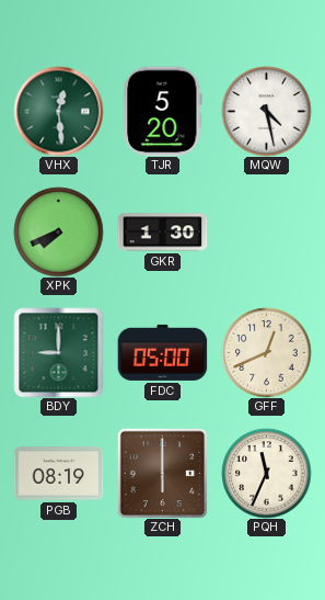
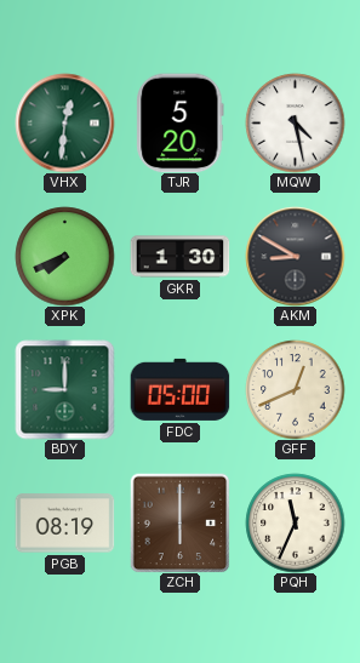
VHX: 12:29 -> 12:31
AKM: none -> 8:50
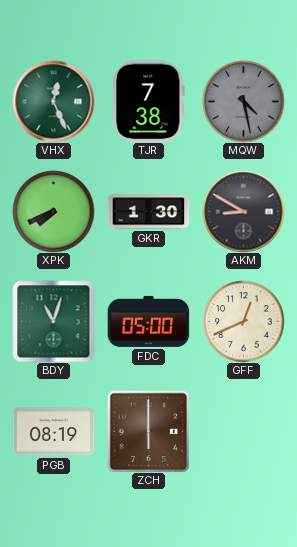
VHX: 12:31 -> 12:26
TJR: 5:20 -> 7:38
MQW dial: white -> grey
BDY: 9:00 -> 11:03
PQH: 11:34 -> none
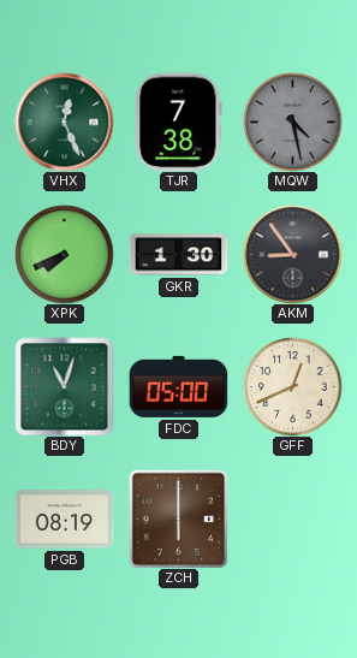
AKM: 8:50 -> 8:54
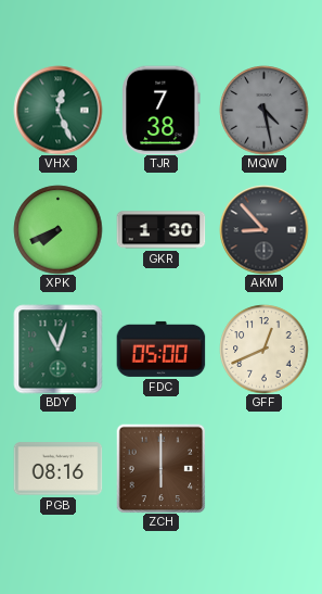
AKM: 8:54 -> 8:53
PGB: 08:19 -> 08:16
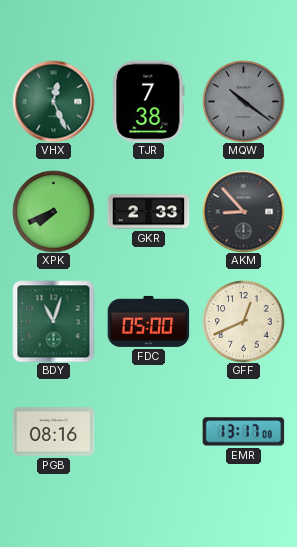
MQW: 4:28 -> 10:21
GKR: 1:30 -> 2:33
ZCH: 6:00 -> none
EMR: none -> 13:17
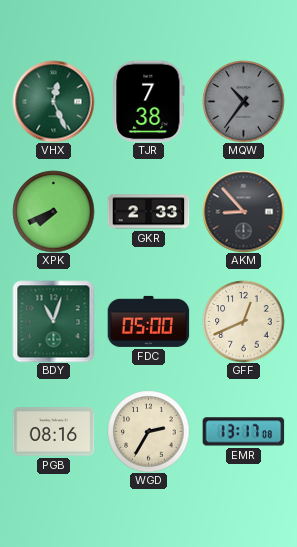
MQW: 10:21 -> 10:36
WGD: none -> 2:35
